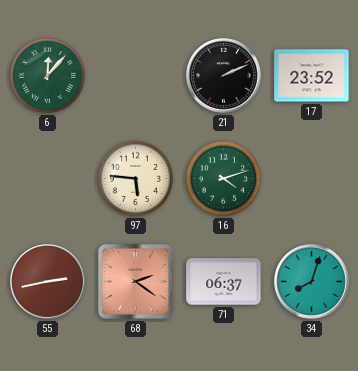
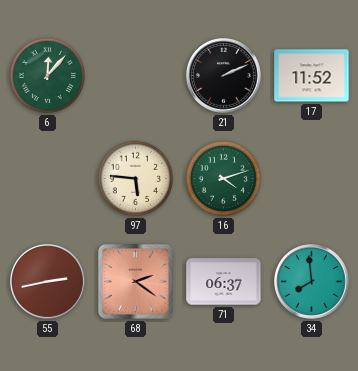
17: 23:52 -> 11:52
34: 8:03 -> 7:59
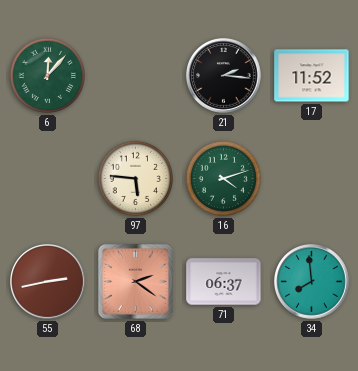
21: 2:11 -> 2:16
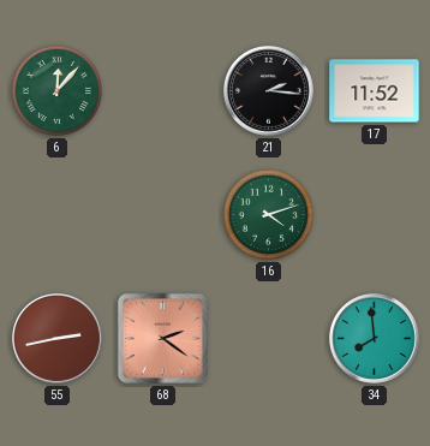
97: 5:46 -> none
71: 06:37 -> none
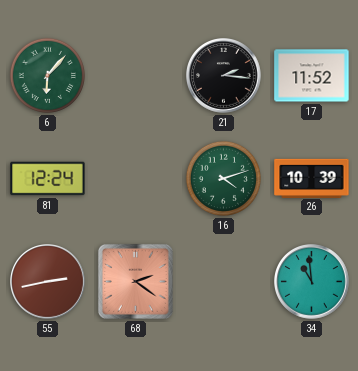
6: 12:07 -> 6:07
81: none -> 12:24
26: none -> 10:39
34: 7:59 -> 10:59
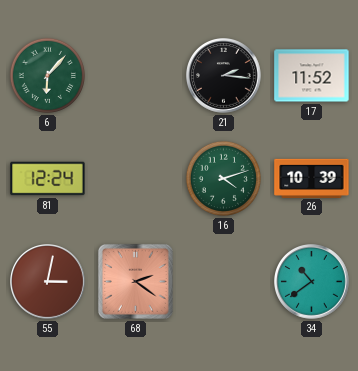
55: 2:43 -> 3:02
34: 10:59 -> 10:39
